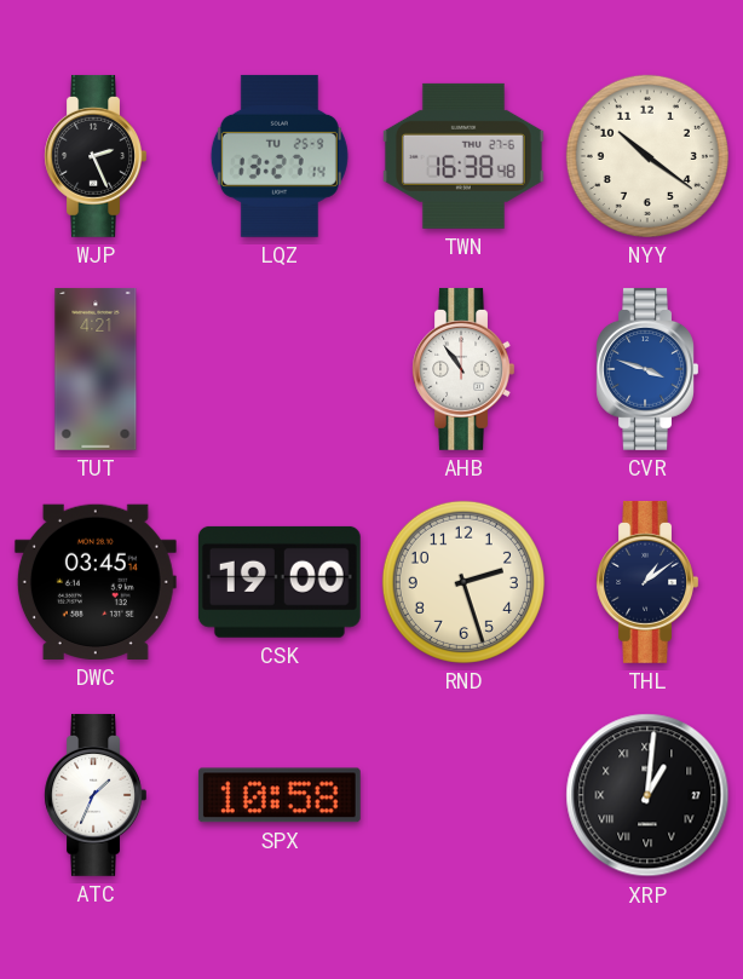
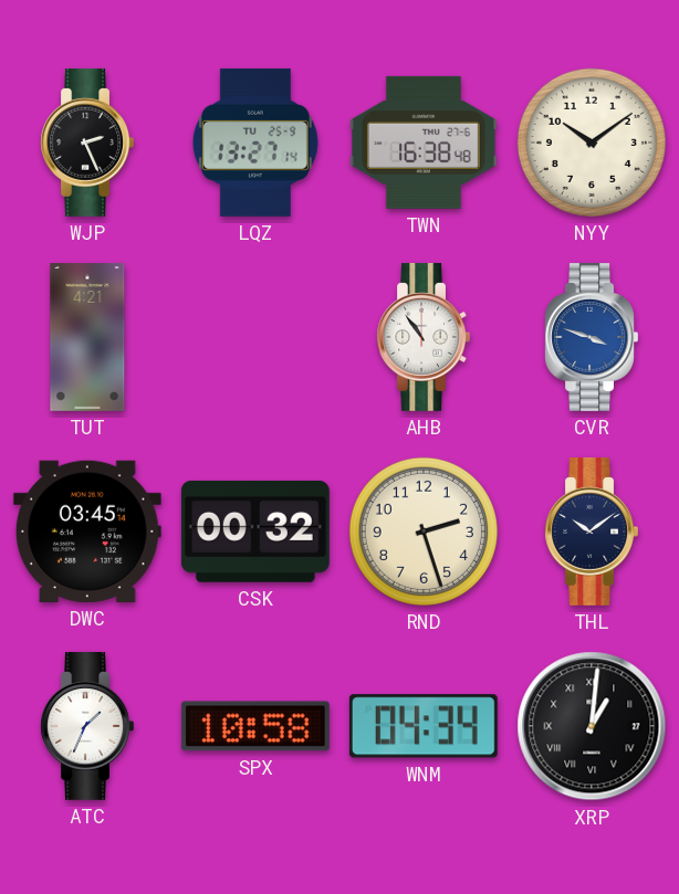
NYY: 10:21 -> 10:09
CSK: 19:00 -> 00:32
THL: 1:09 -> 10:09
WNM: none -> 04:34
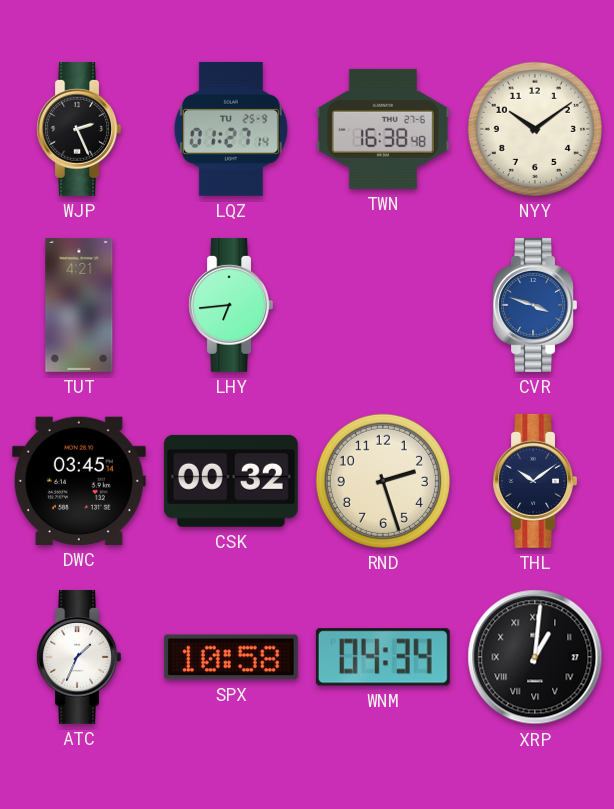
LQZ: 13:27 -> 01:27
LHY: none -> 6:44
AHB: 10:54 -> none
